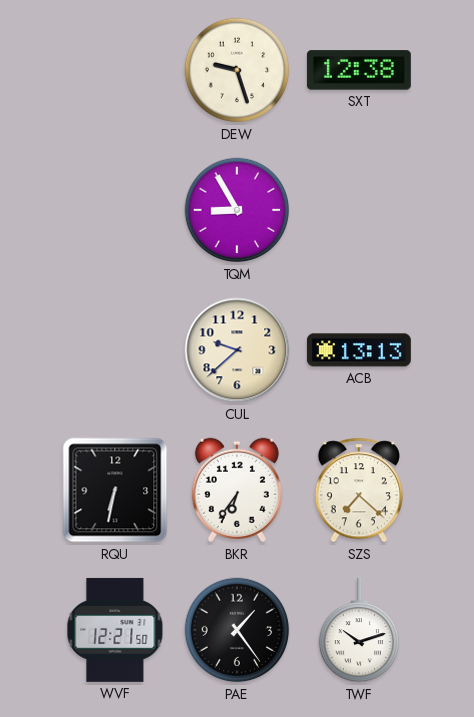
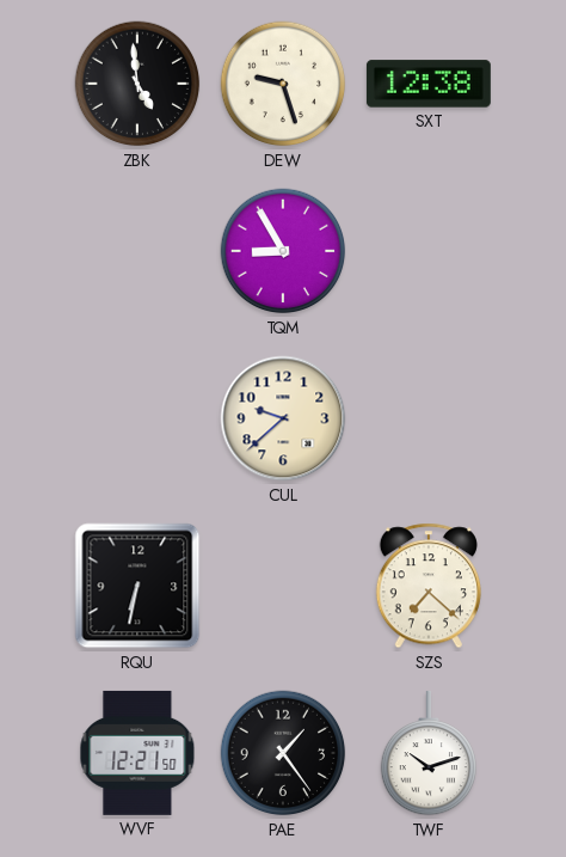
ZBK: none -> 4:59
ACB: 13:13 -> none
BKR: 6:36 -> none
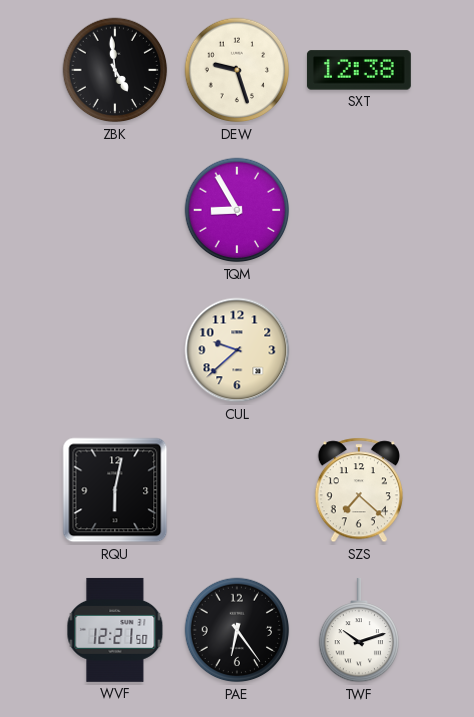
RQU: 6:32 -> 6:02
PAE: 1:24 -> 6:24
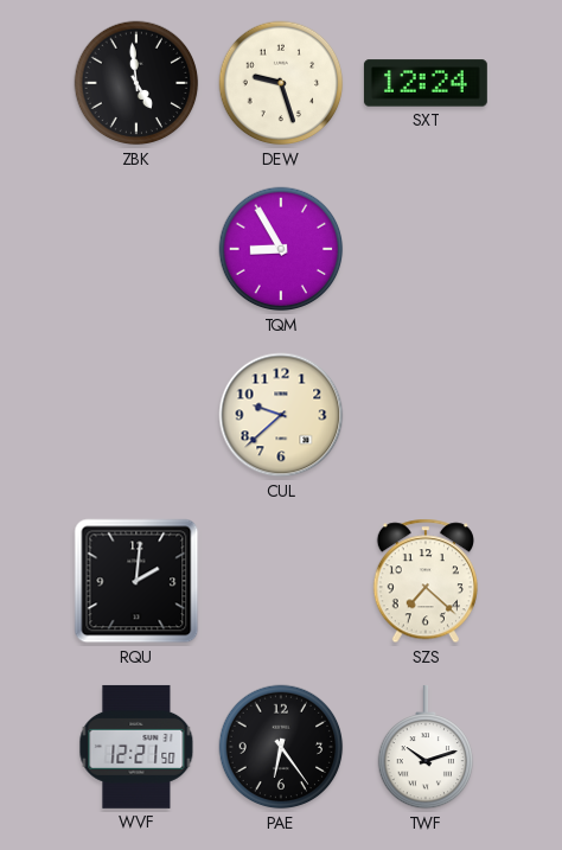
SXT: 12:38 -> 12:24
RQU: 6:02 -> 2:01
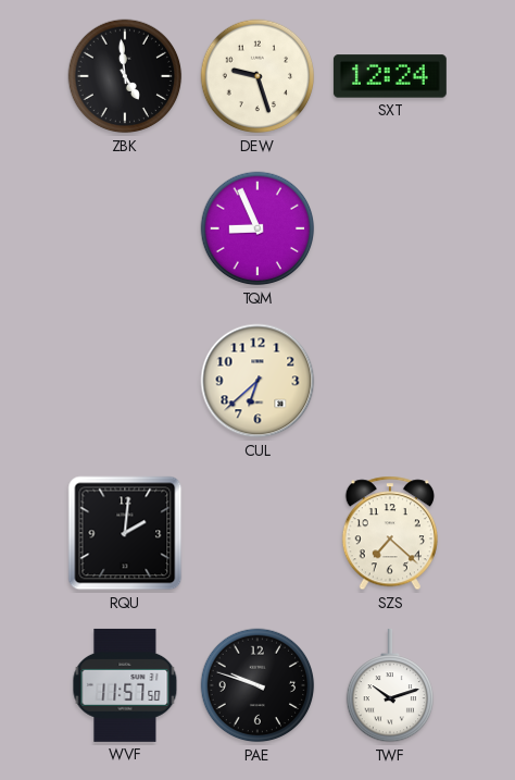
TQM: 8:55 -> 8:56
CUL: 9:38 -> 6:38
WVF: 12:21 -> 11:57
PAE: 6:24 -> 9:48
